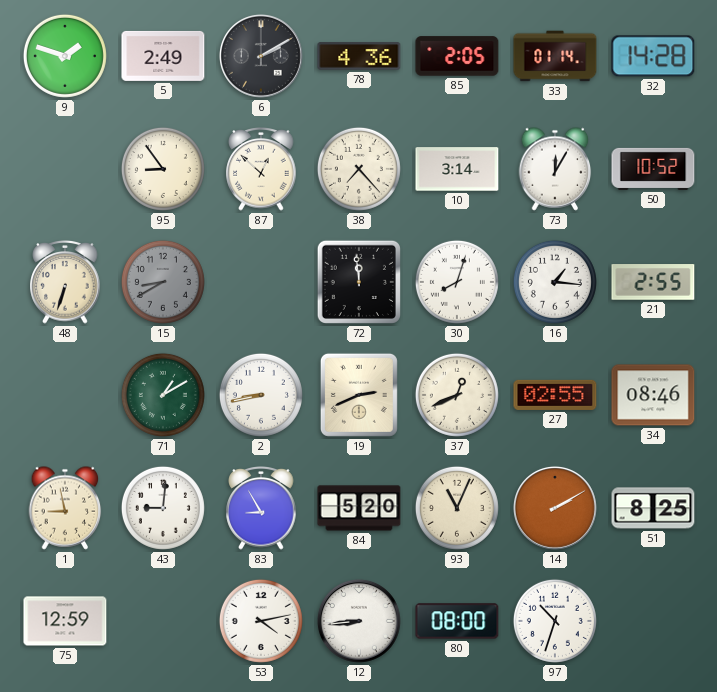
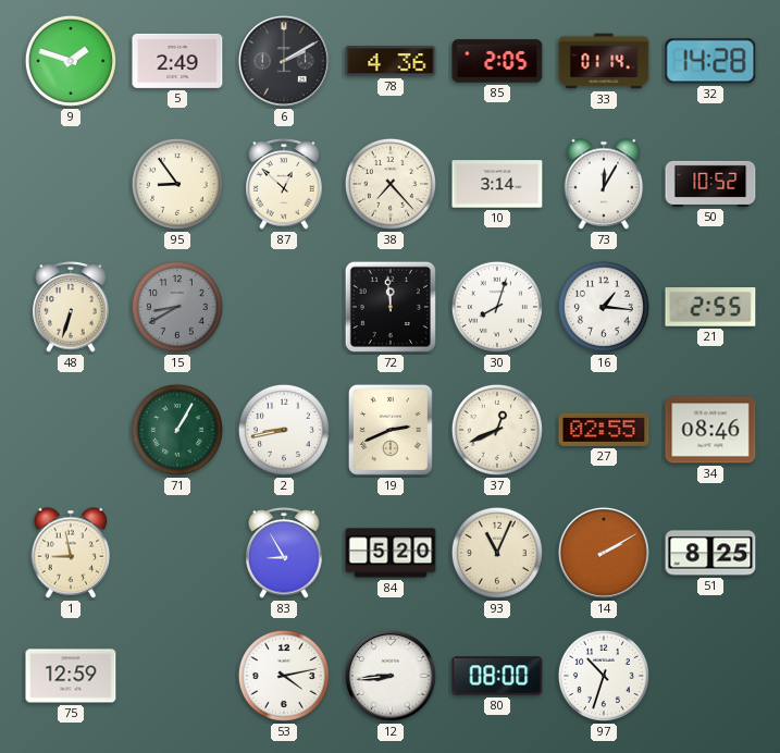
71: 1:10 -> 1:05
43: 9:01 -> none
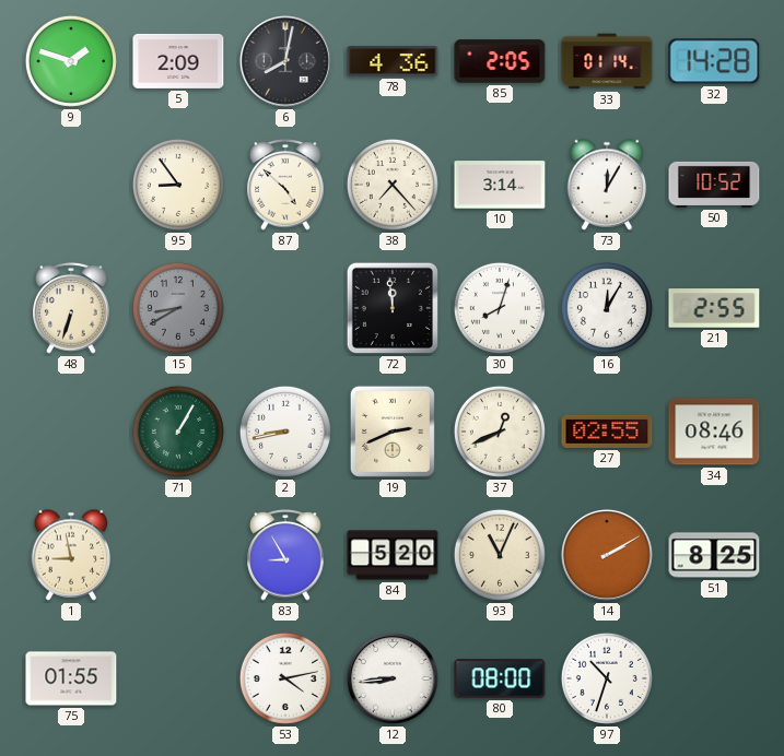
5: 2:49 -> 2:09
6: 2:10 -> 8:02
87: 12:52 -> 4:52
16: 1:16 -> 12:05
75: 12:59 -> 01:55
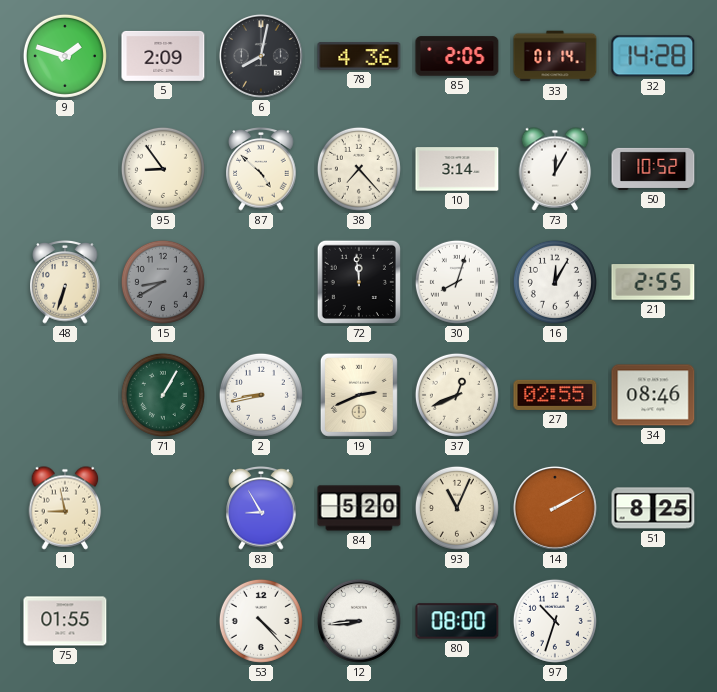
53: 4:13 -> 4:23
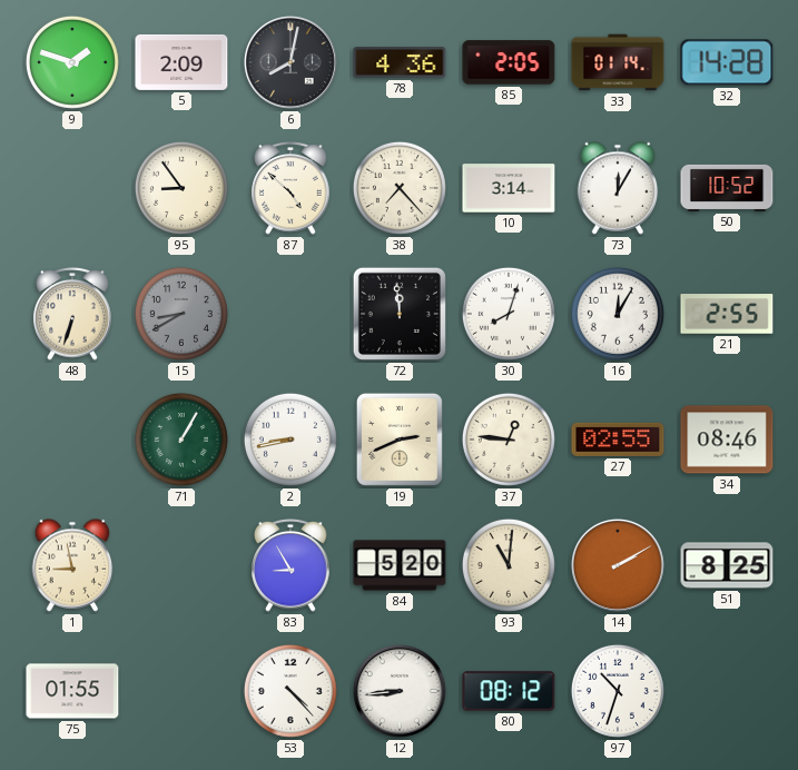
37: 12:41 -> 12:46
93: 11:04 -> 11:01
80: 08:00 -> 08:12
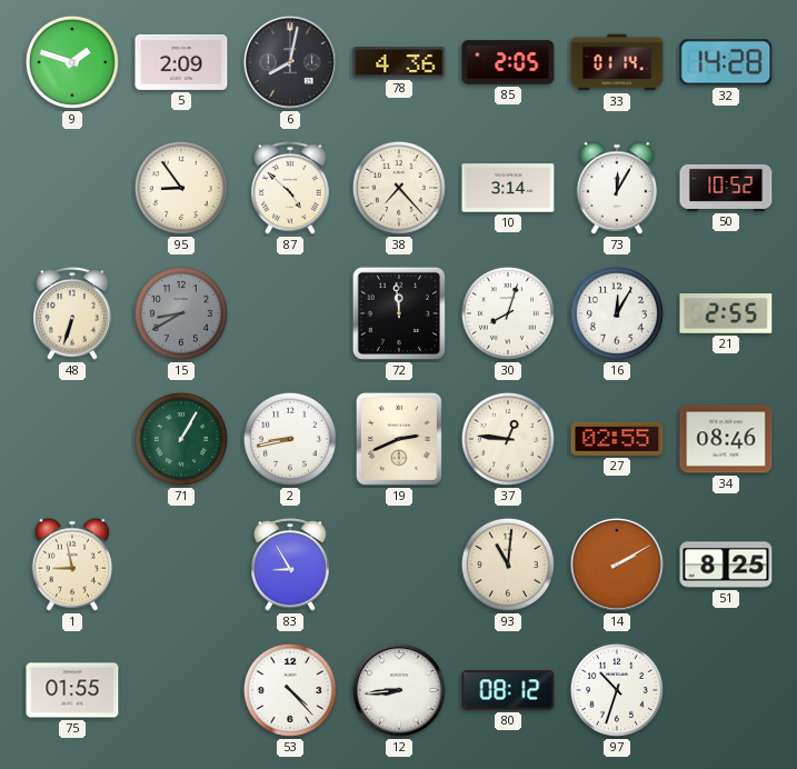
84: 5:20 -> none
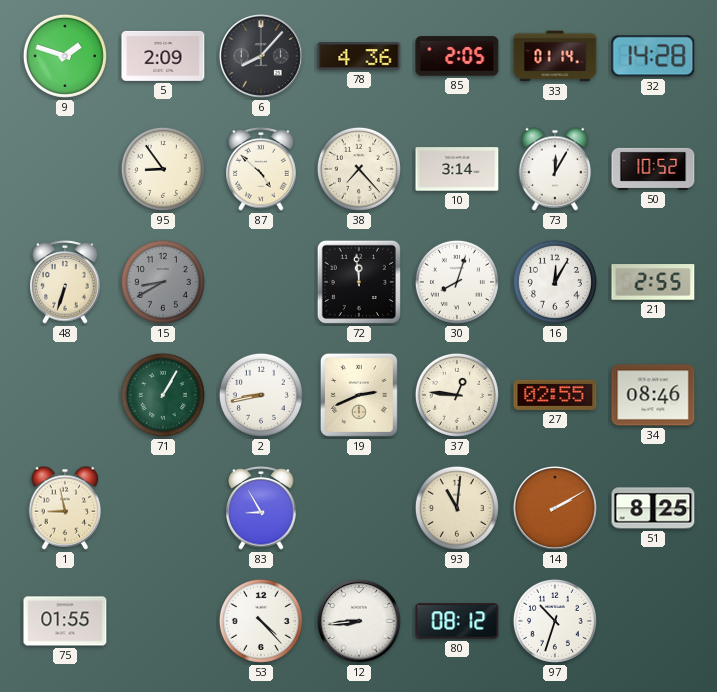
6: 8:02 -> 8:07
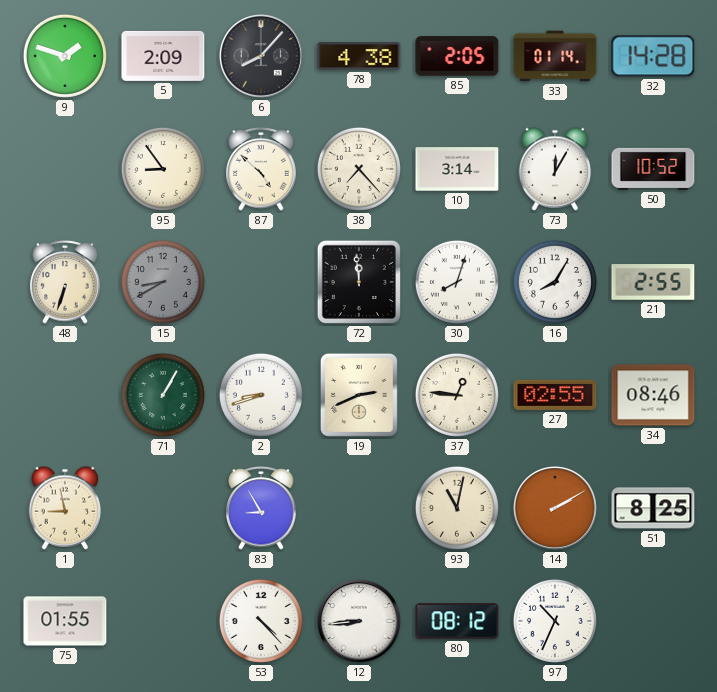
78: 4:36 -> 4:38
16: 12:05 -> 8:05
2: 8:43 -> 8:42
93: 11:01 -> 11:02
97: 10:33 -> 10:34
